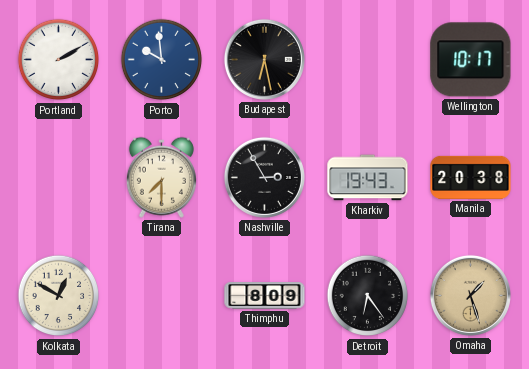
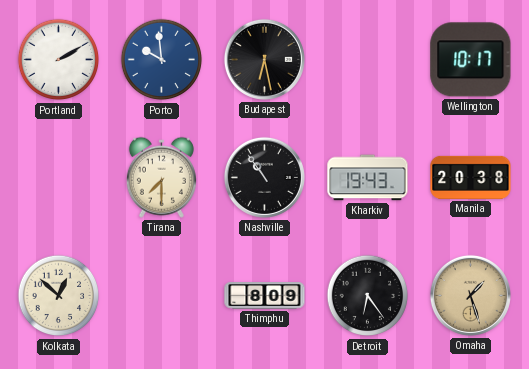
Nashville: 2:55 -> 10:54
Kolkata: 12:50 -> 12:52
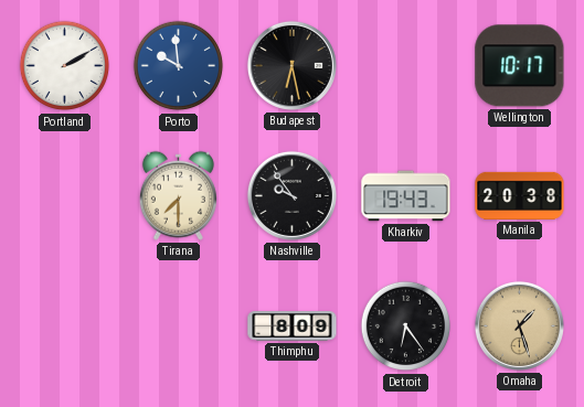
Nashville: 10:54 -> 9:54
Kolkata: 12:52 -> none
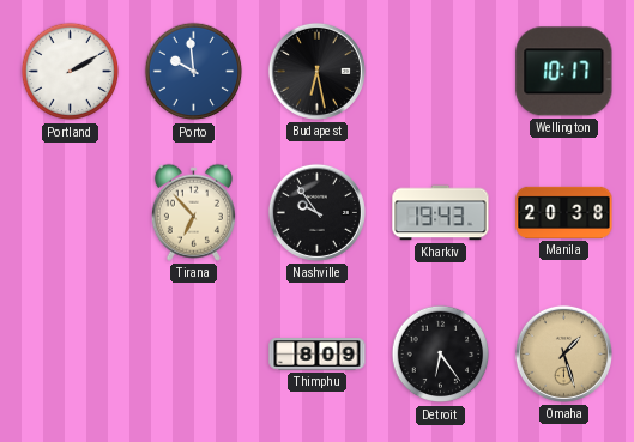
Tirana: 7:30 -> 6:53
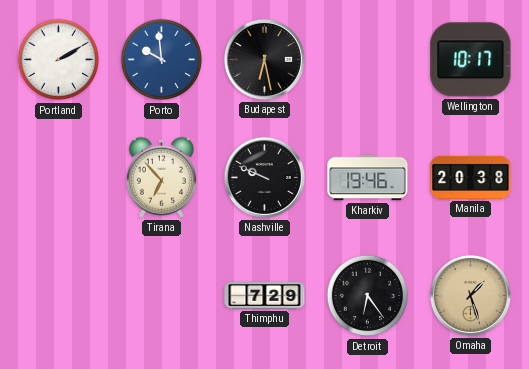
Nashville: 9:54 -> 9:49
Kharkiv: 19:43 -> 19:46
Thimphu: 8:09 -> 7:29
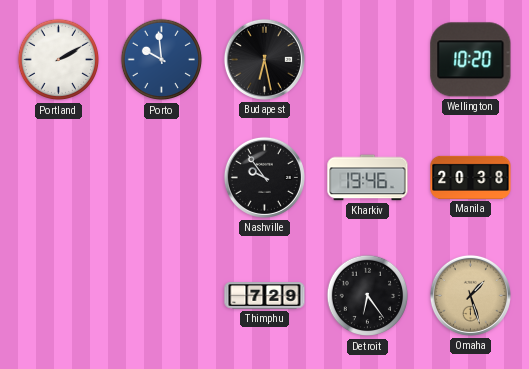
Wellington: 10:17 -> 10:20
Tirana: 6:53 -> none
Nashville: 9:49 -> 9:54
